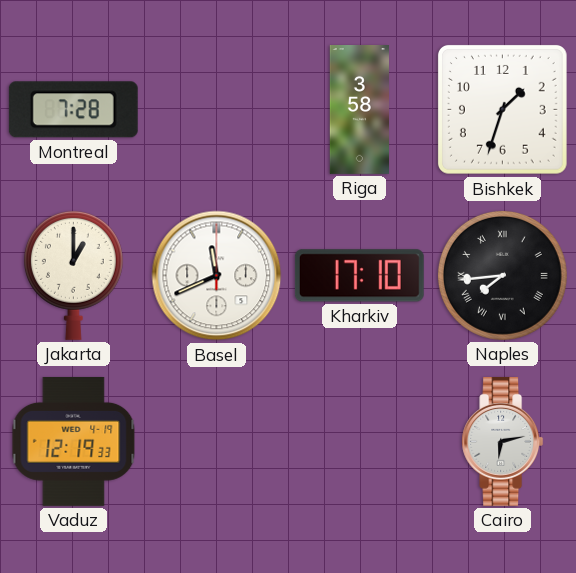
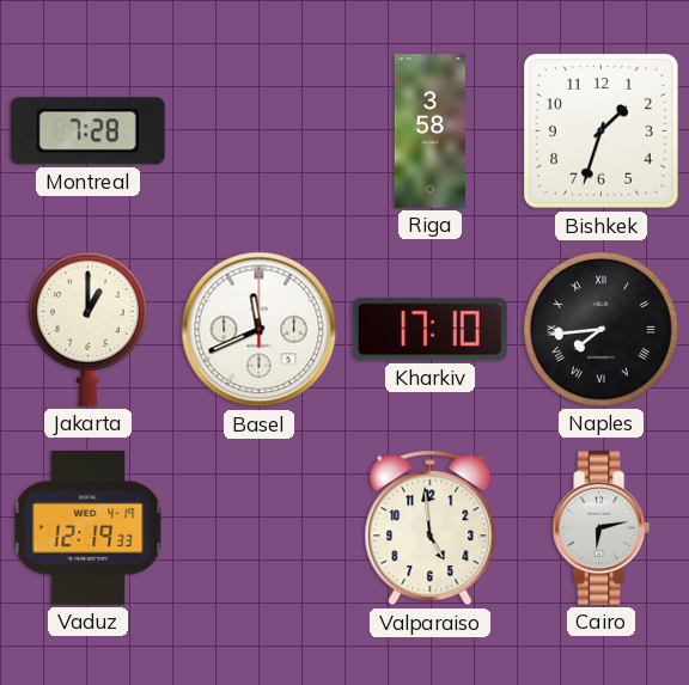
Valparaiso: none -> 4:59
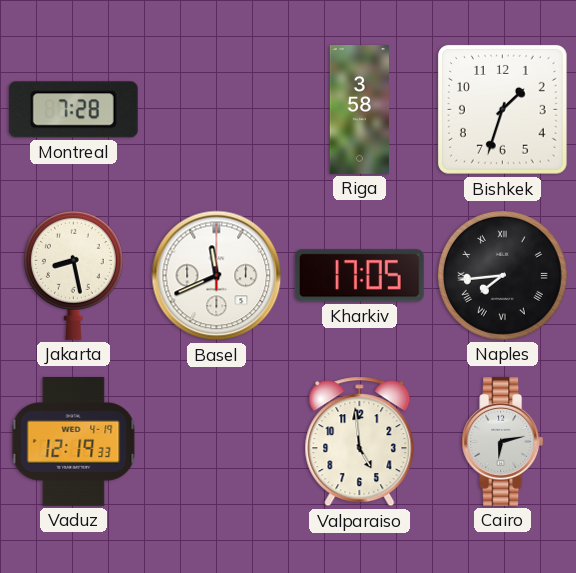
Jakarta: 1:00 -> 8:28
Kharkiv: 17:10 -> 17:05
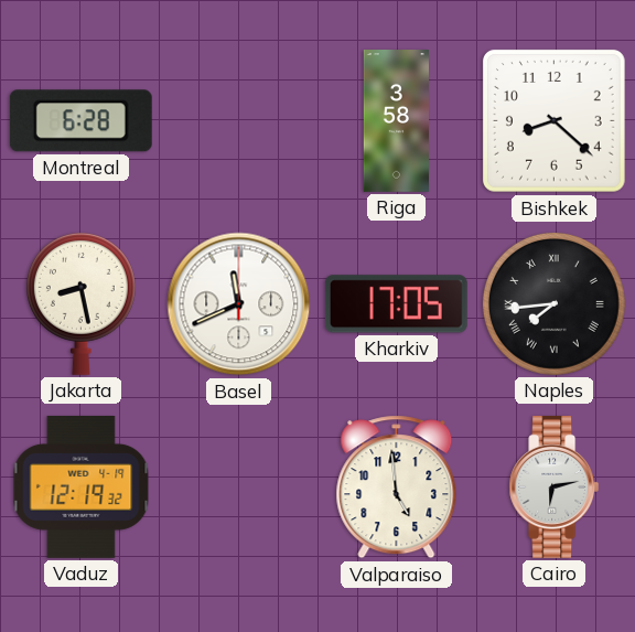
Montreal: 7:28 -> 6:28
Bishkek: 1:33 -> 8:22
Vaduz: 12:19:33 -> 12:19:32
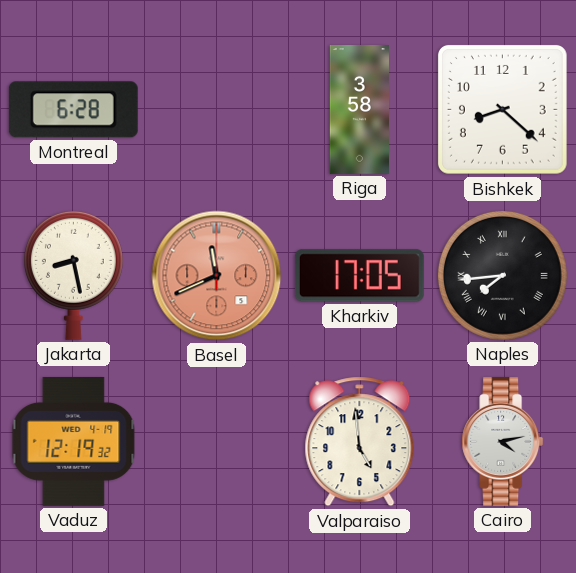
Basel dial: white -> salmon
Cairo: 6:13 -> 4:13
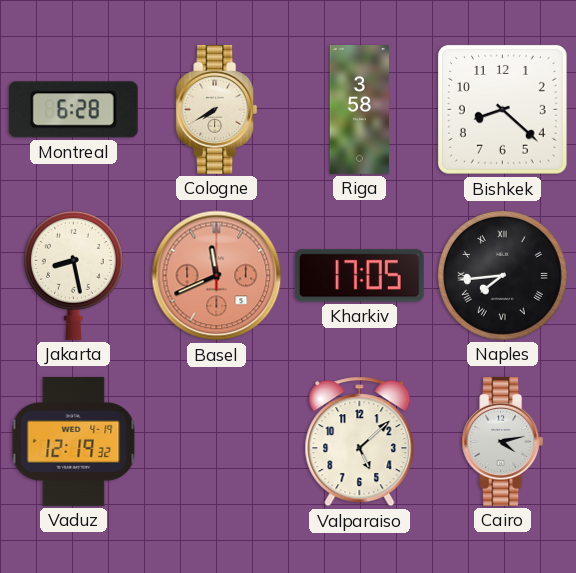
Cologne: none -> 7:40
Valparaiso: 4:59 -> 5:08
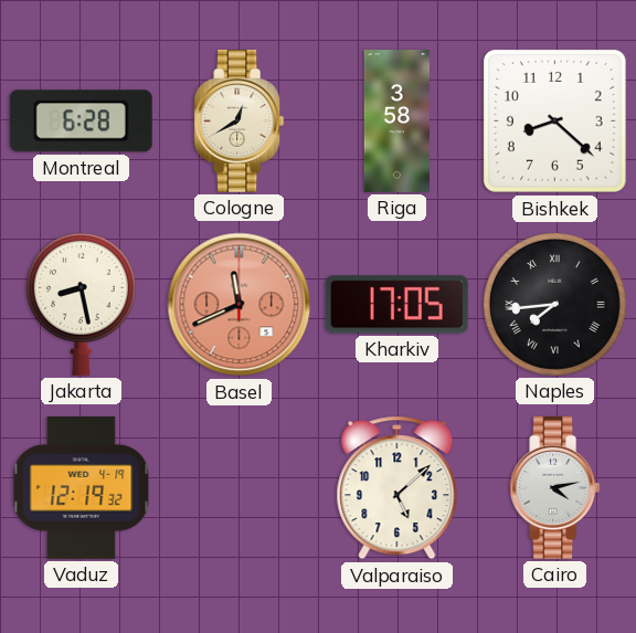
Cologne: 7:40 -> 12:40
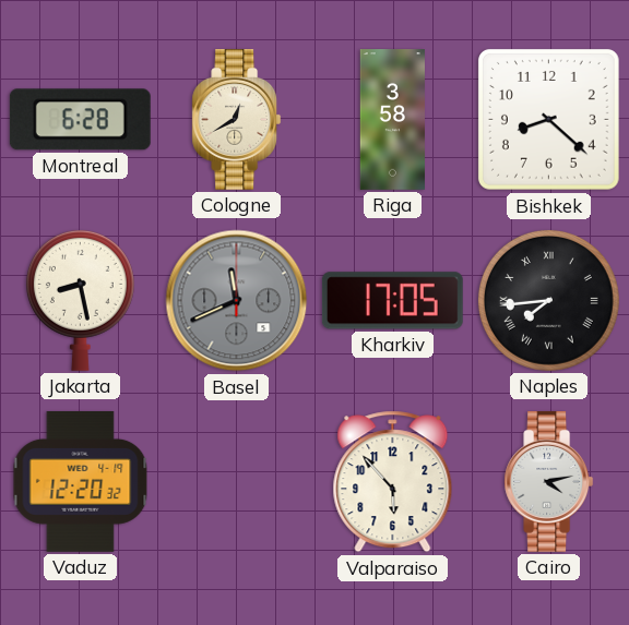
Basel dial: salmon -> grey
Vaduz: 12:19 -> 12:20
Valparaiso: 5:08 -> 5:53
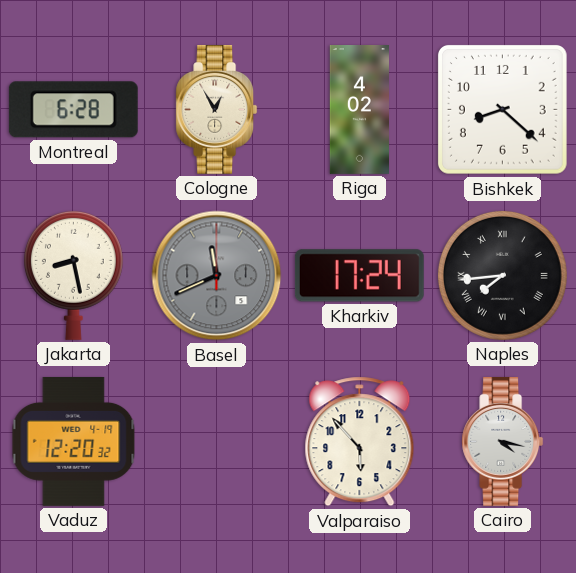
Cologne: 12:40 -> 12:55
Riga: 3:58 -> 4:02
Kharkiv: 17:05 -> 17:24
Cairo: 4:13 -> 4:17
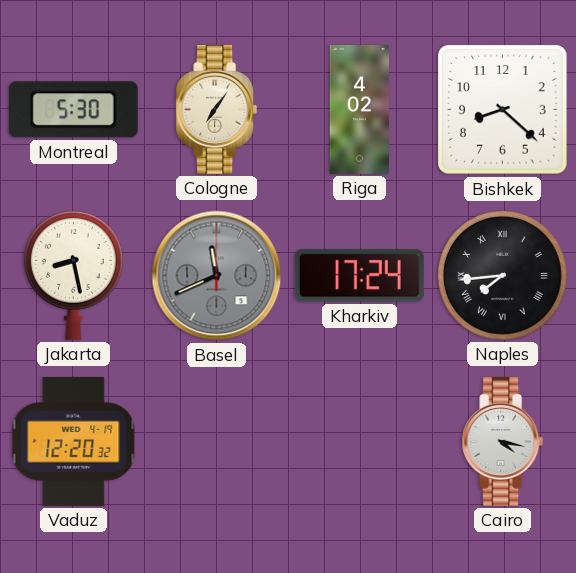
Montreal: 6:28 -> 5:30
Cologne: 12:55 -> 7:06
Valparaiso: 5:53 -> none
